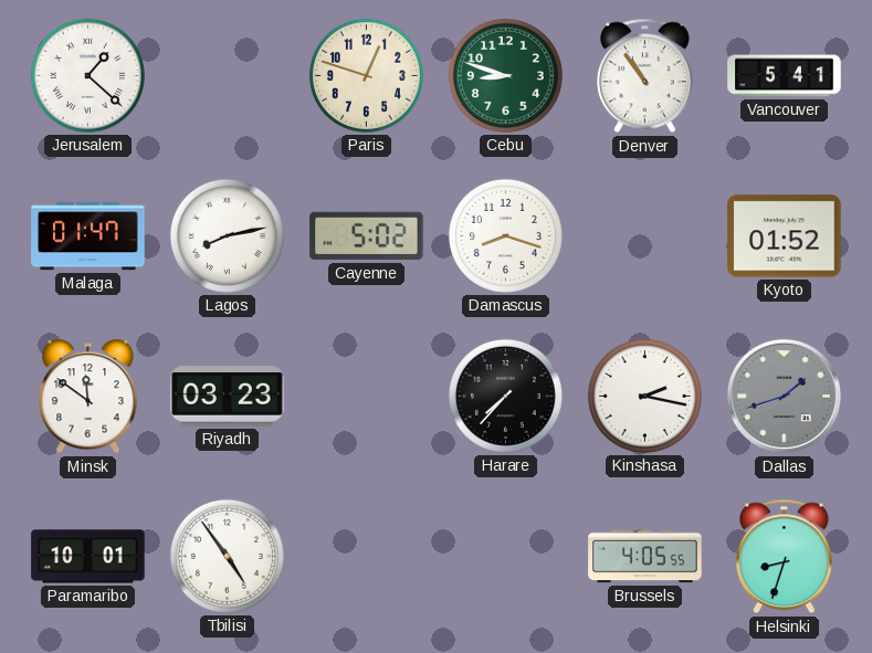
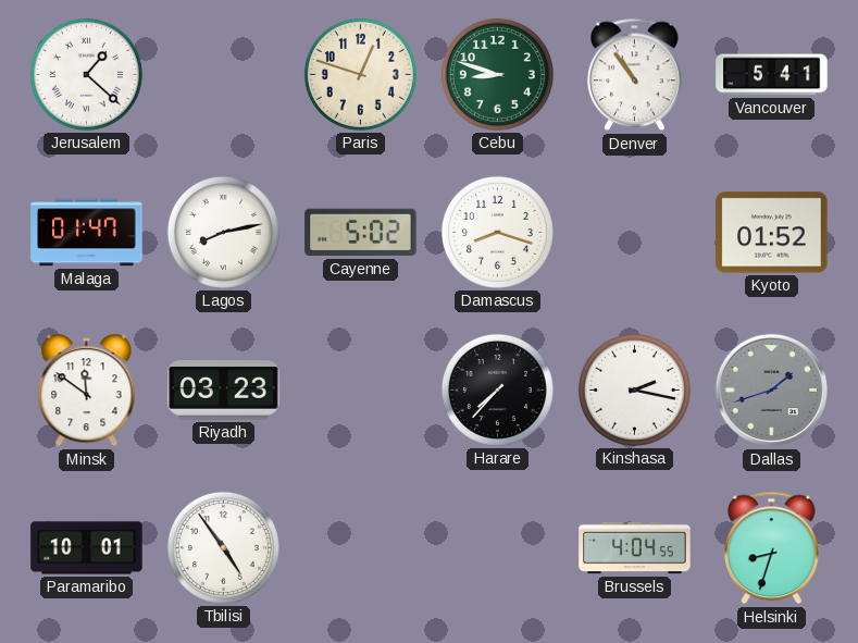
Brussels: 4:05 -> 4:04
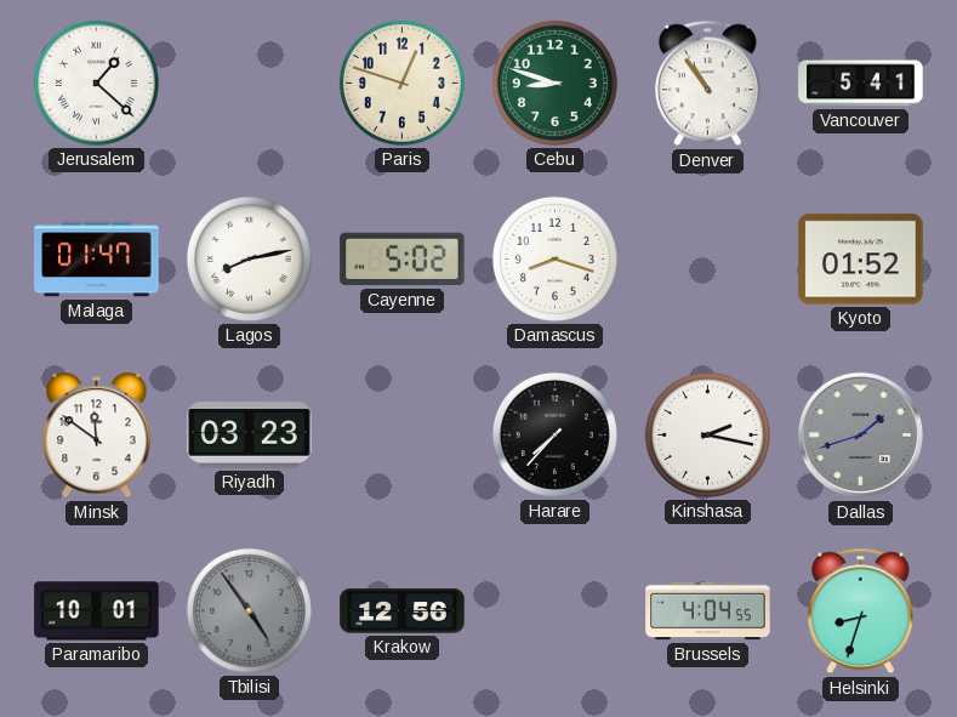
Tbilisi dial: white -> grey
Krakow: none -> 12:56
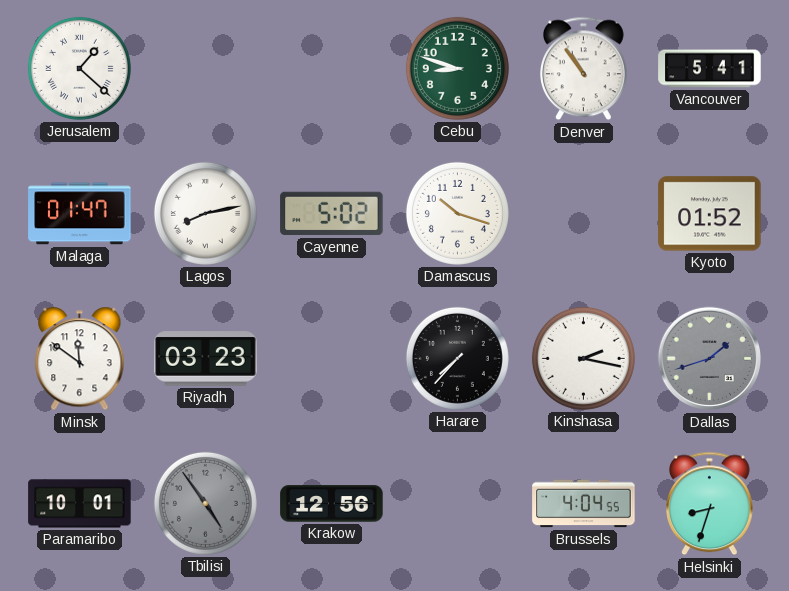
Paris: 12:48 -> none
Damascus: 8:18 -> 10:18
